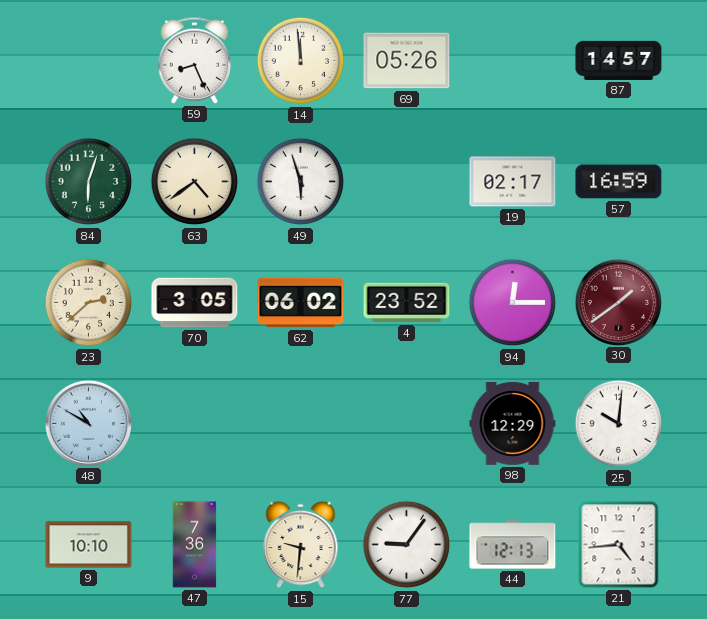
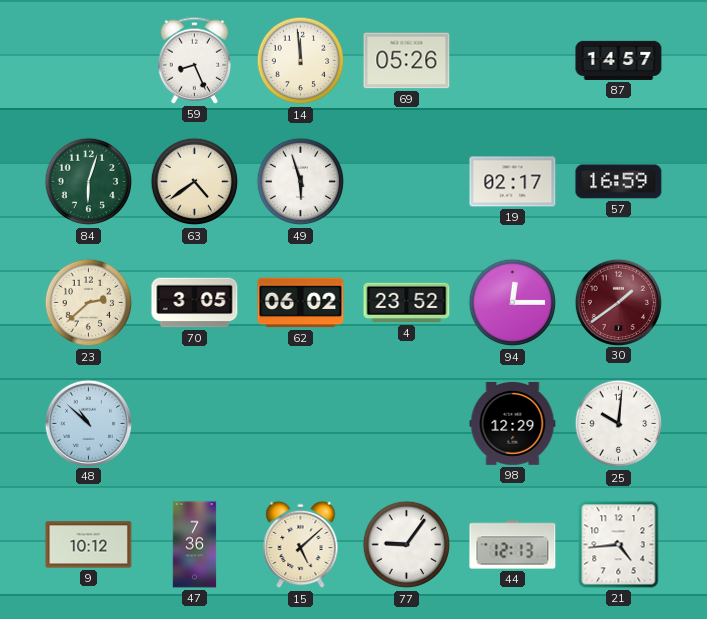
48: 10:50 -> 10:52
9: 10:10 -> 10:12
15: 9:31 -> 5:08
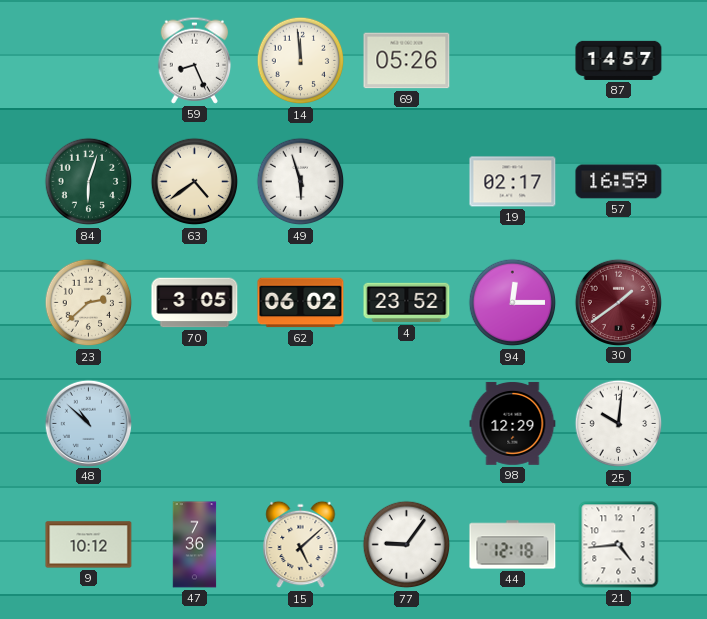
44: 12:13 -> 12:18
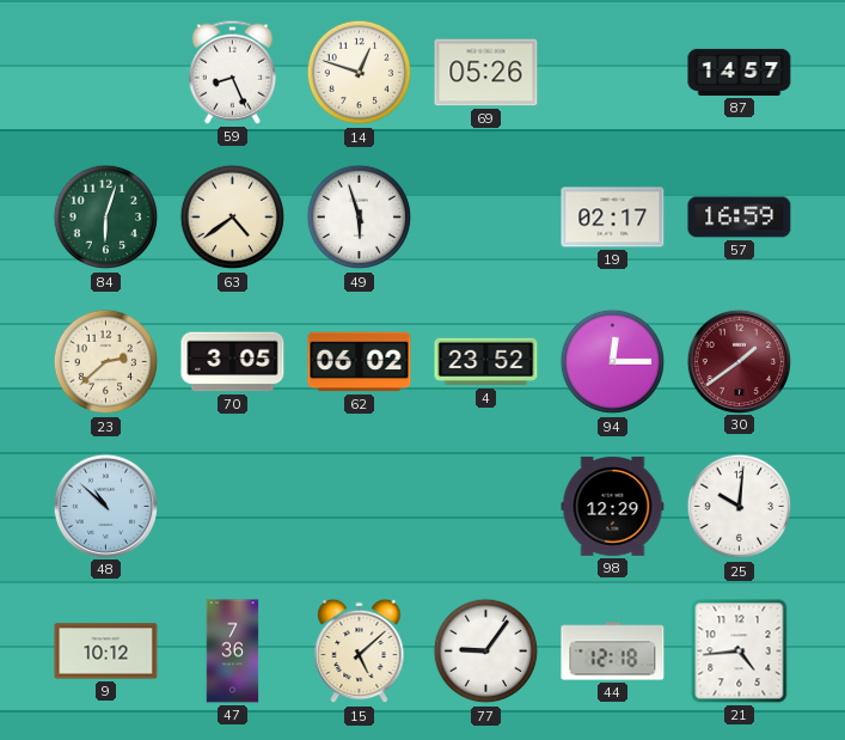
14: 11:59 -> 12:48
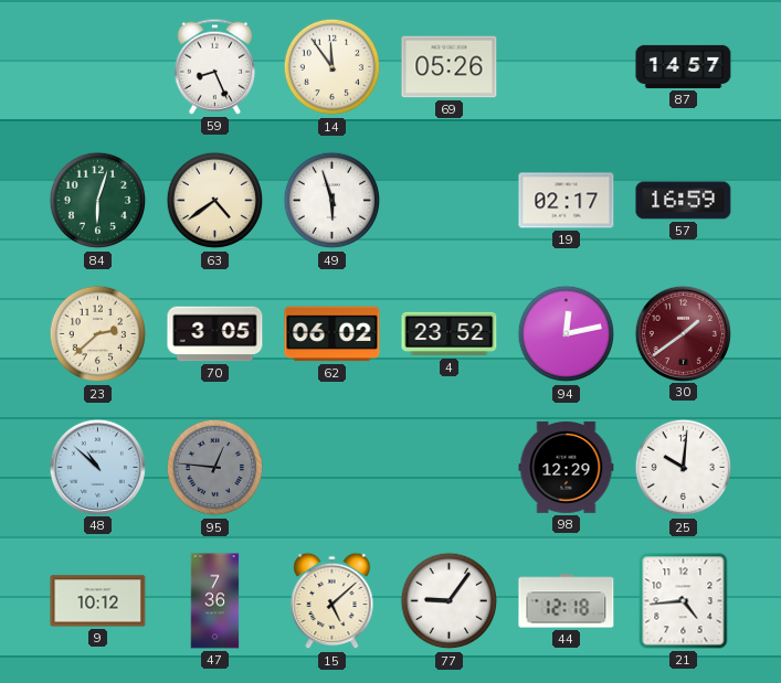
14: 12:48 -> 11:54
94: 12:15 -> 12:13
95: none -> 12:46
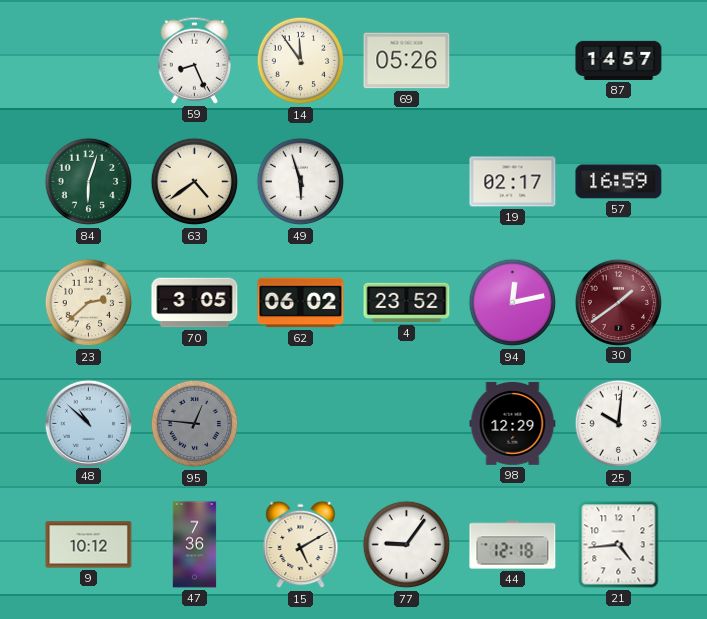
15: 5:08 -> 5:10
